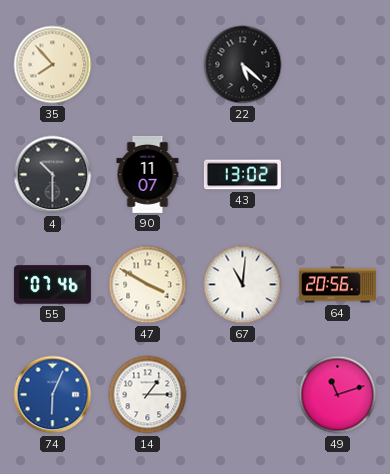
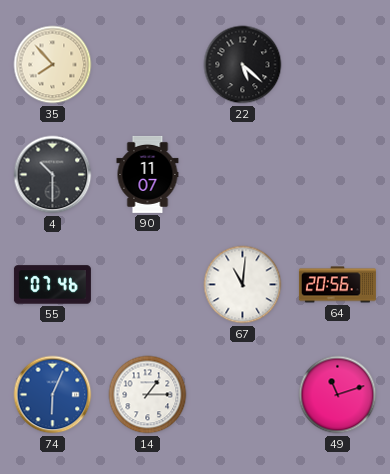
43: 13:02 -> none
47: 3:50 -> none
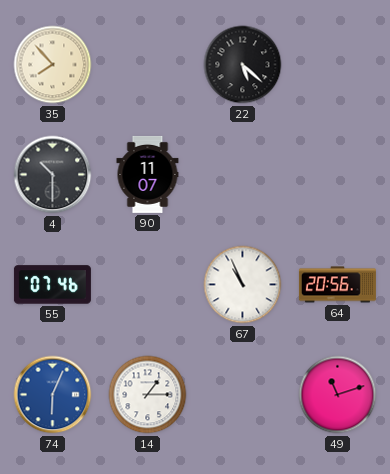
67: 11:01 -> 10:56
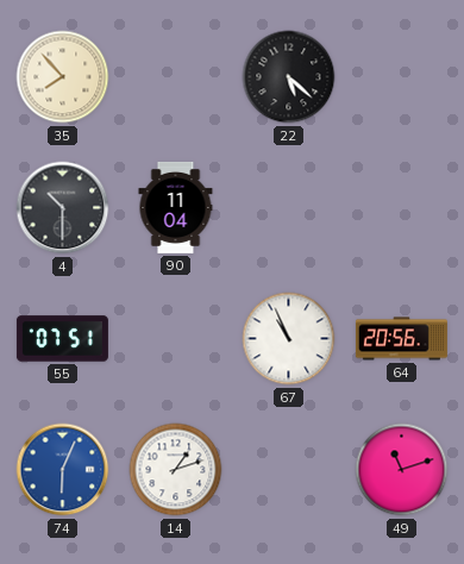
90: 11:07 -> 11:04
55: 07:46 -> 07:51
14: 1:15 -> 1:12
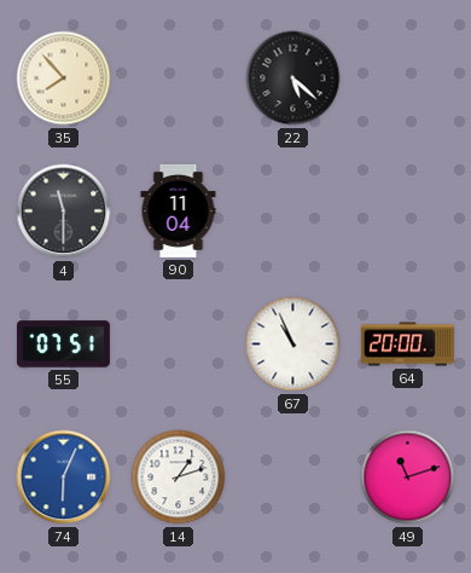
4: 10:30 -> 11:30
64: 20:56 -> 20:00
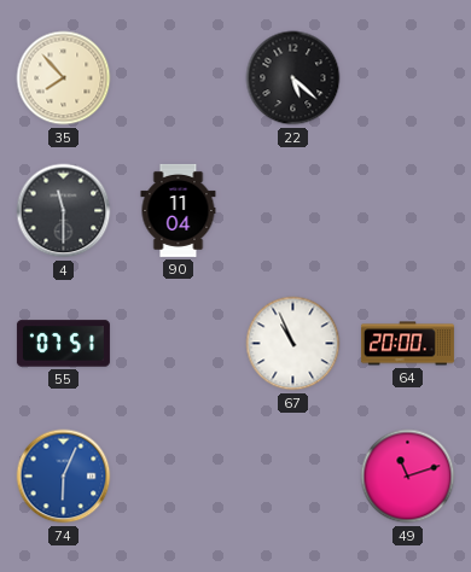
14: 1:12 -> none
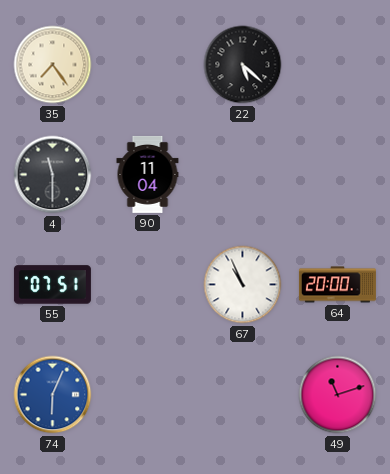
35: 7:53 -> 7:24
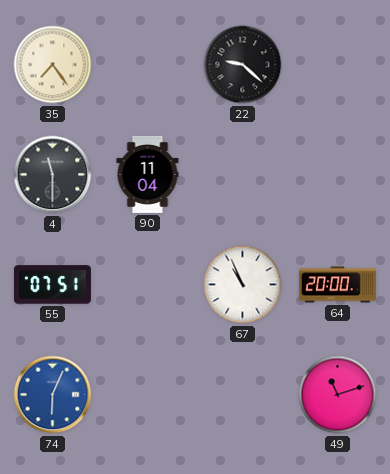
22: 5:22 -> 9:22
